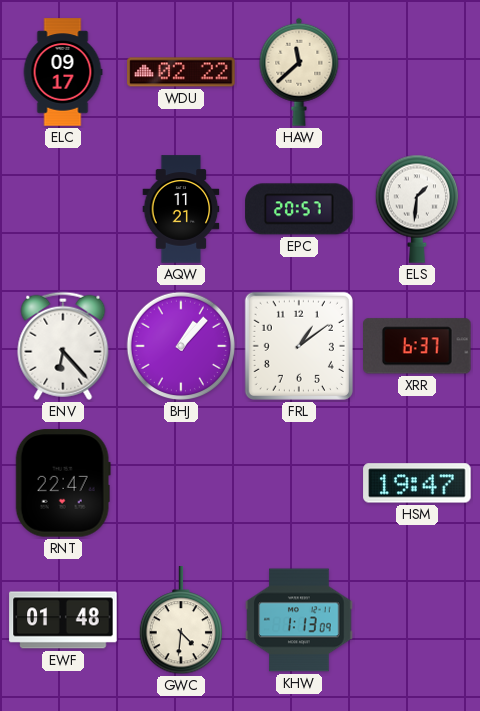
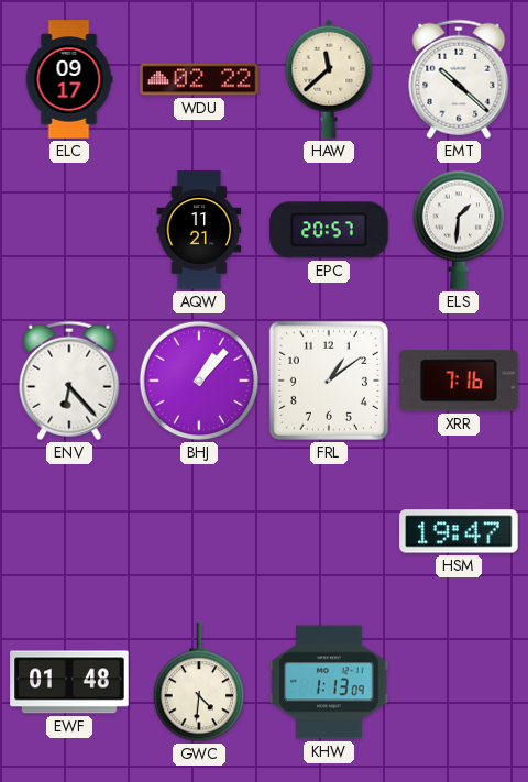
EMT: none -> 10:22
XRR: 6:37 -> 7:16
RNT: 22:47 -> none
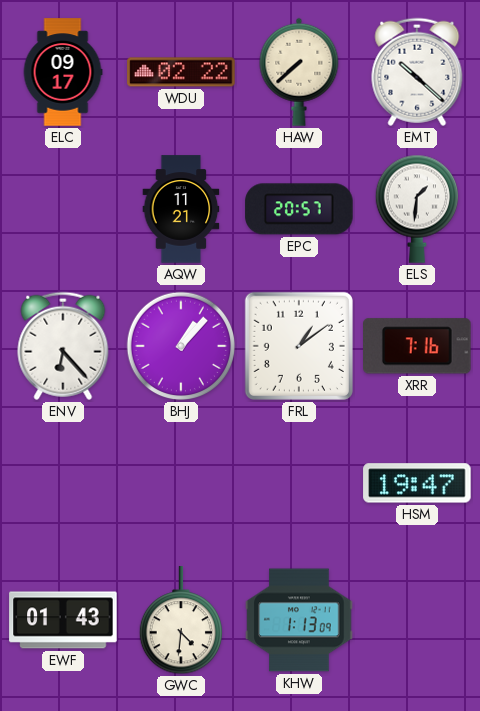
HAW: 11:38 -> 7:38
EWF: 01:48 -> 01:43
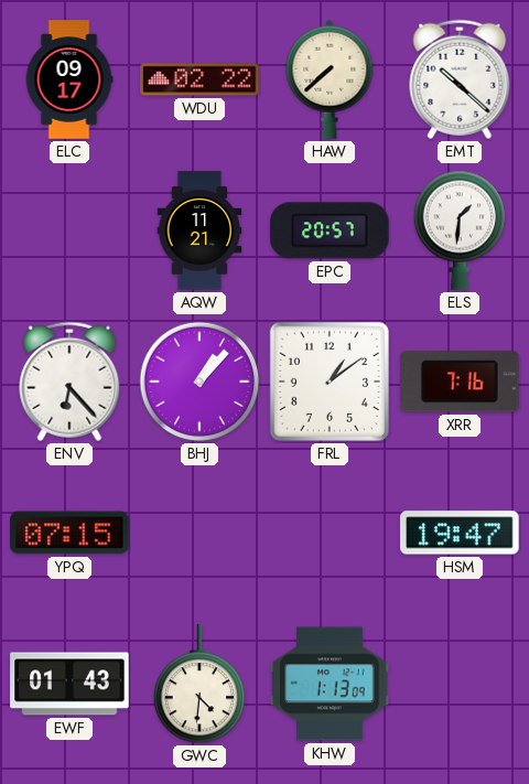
YPQ: none -> 07:15
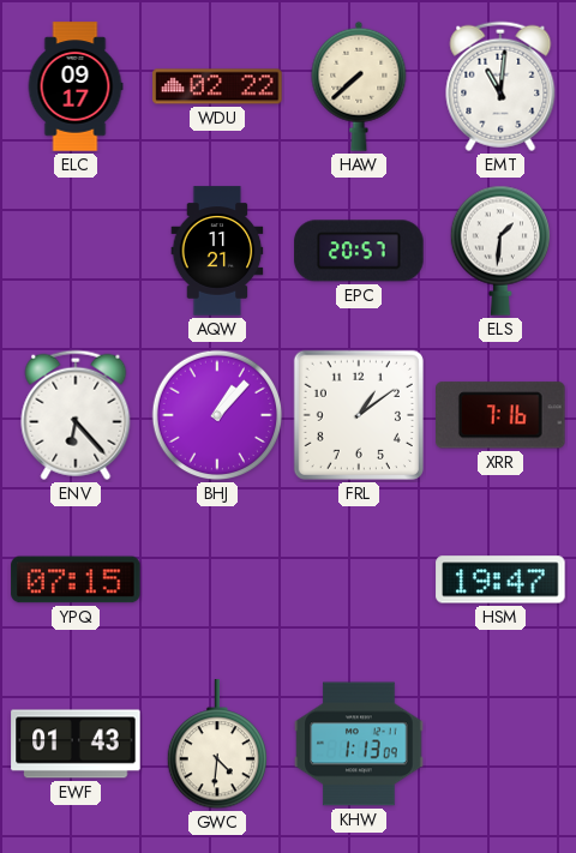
EMT: 10:22 -> 11:01
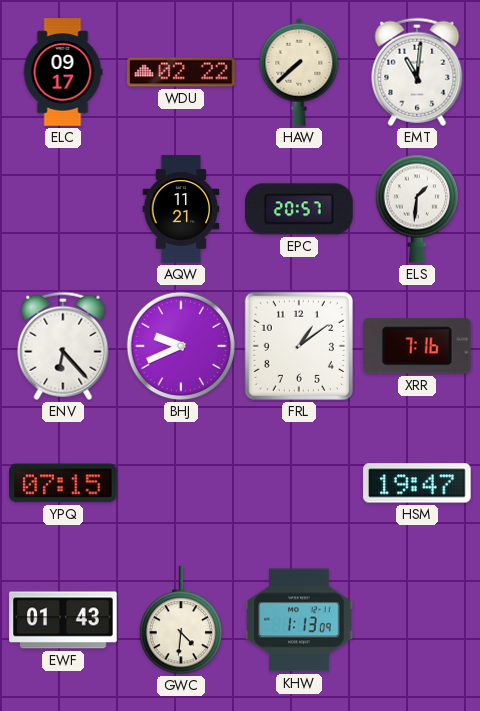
BHJ: 1:07 -> 9:41
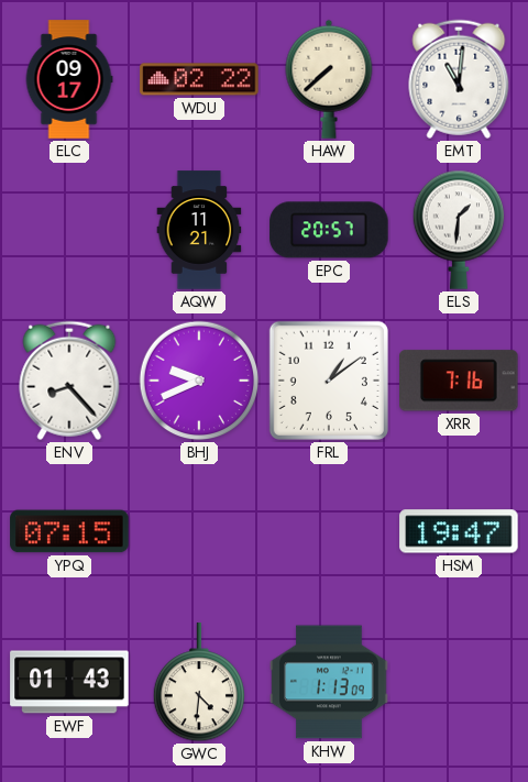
ENV: 6:23 -> 8:23
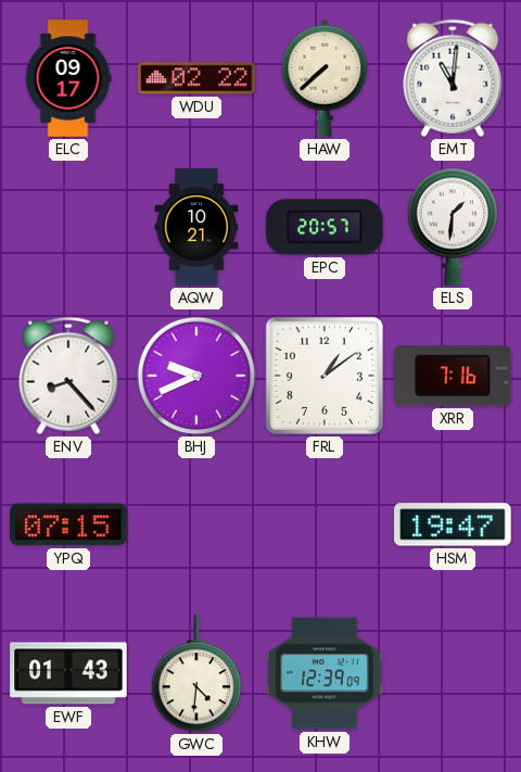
AQW: 11:21 -> 10:21
KHW: 1:13 -> 12:39
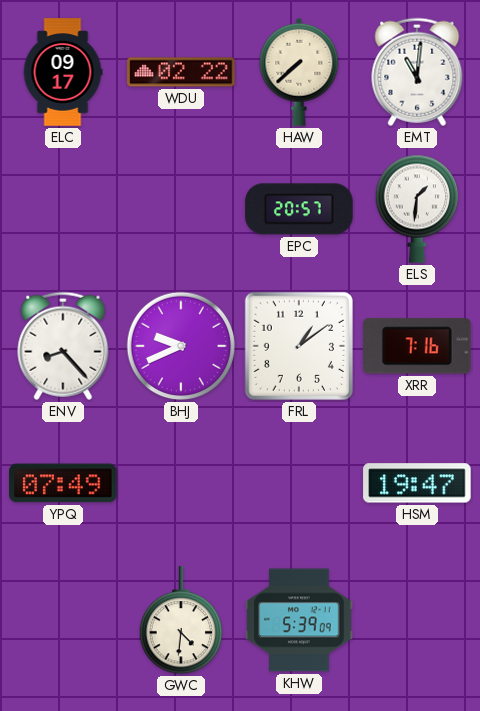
AQW: 10:21 -> none
YPQ: 07:15 -> 07:49
EWF: 01:43 -> none
KHW: 12:39 -> 5:39
